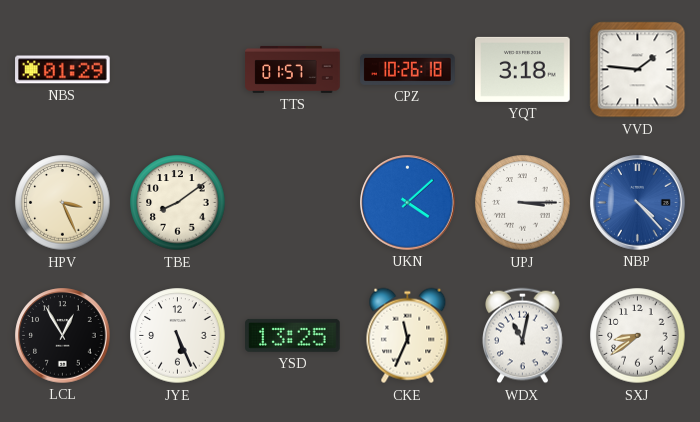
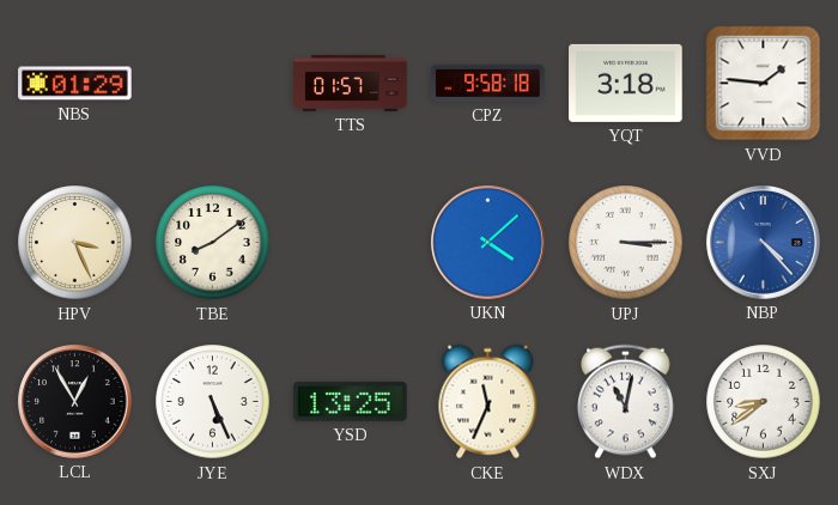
CPZ: 10:26 -> 9:58
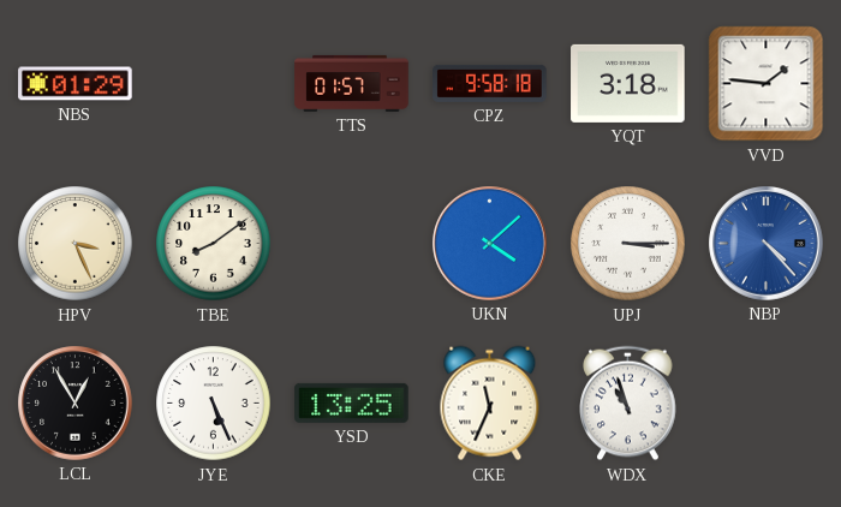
WDX: 11:02 -> 10:57
SXJ: 8:39 -> none
